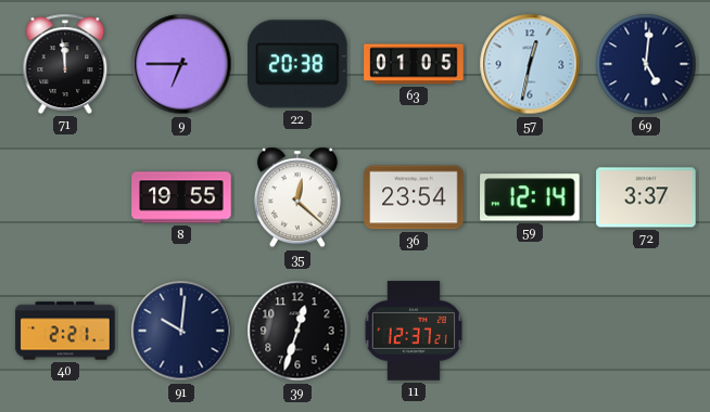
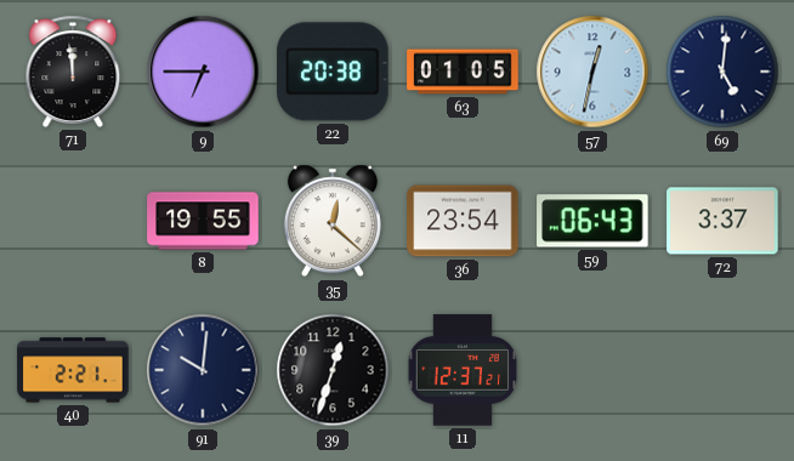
59: 12:14 -> 06:43
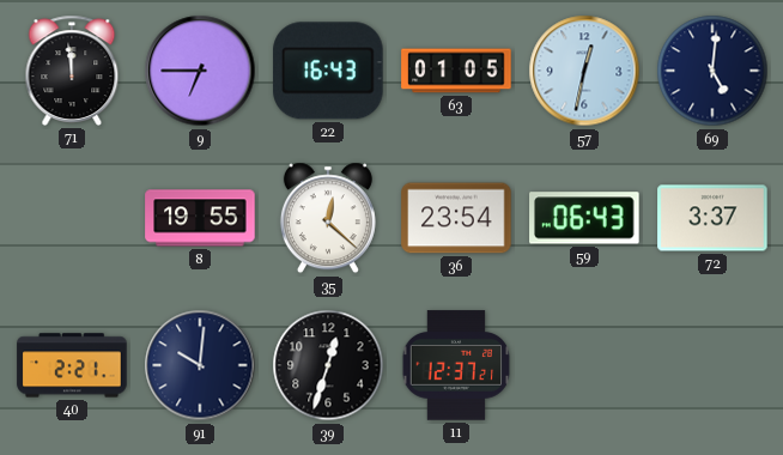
22: 20:38 -> 16:43
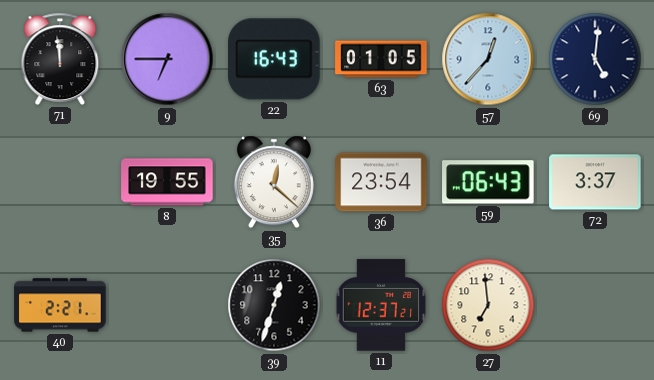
57: 12:32 -> 12:37
91: 10:01 -> none
27: none -> 6:59
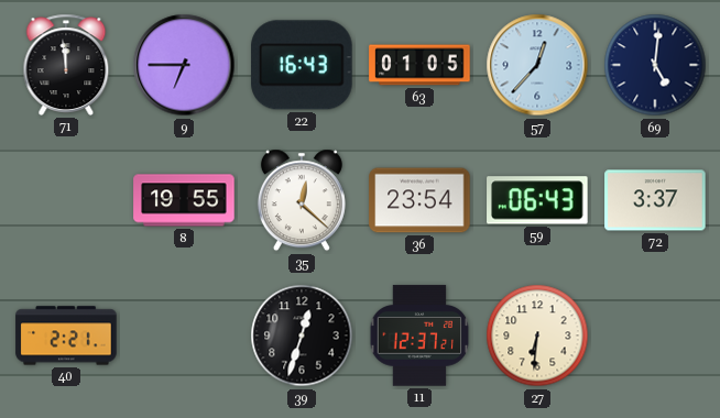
27: 6:59 -> 6:31
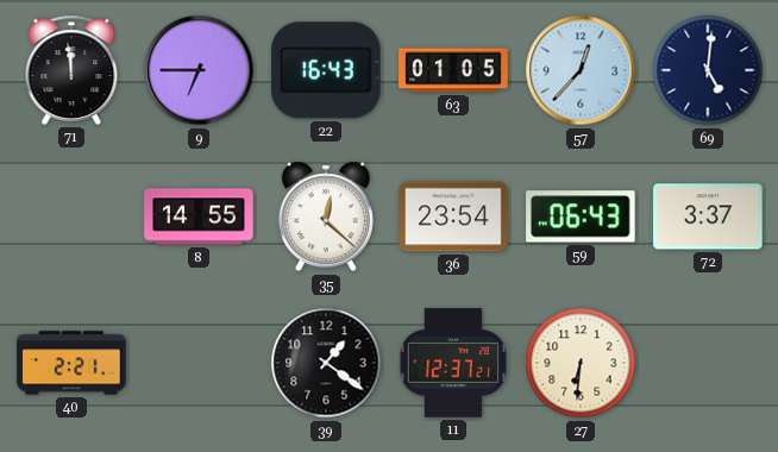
8: 19:55 -> 14:55
39: 12:33 -> 1:21
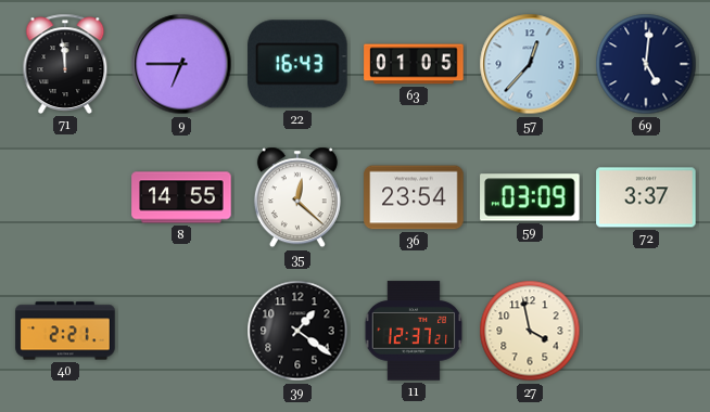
59: 06:43 -> 03:09
27: 6:31 -> 3:58
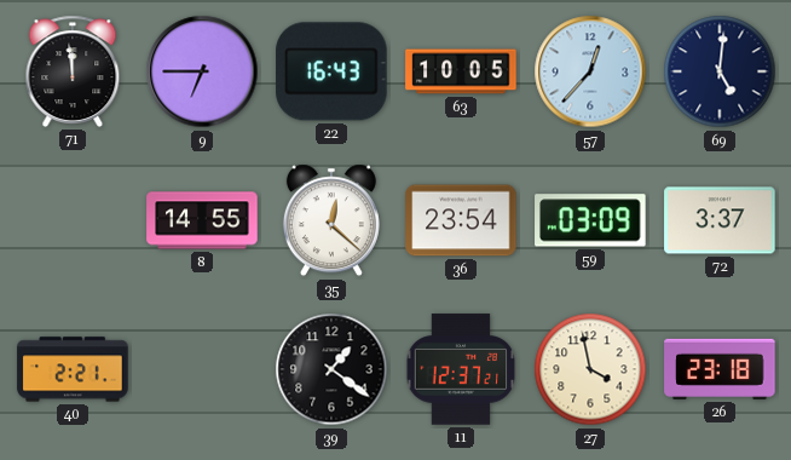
63: 01:05 -> 10:05
26: none -> 23:18
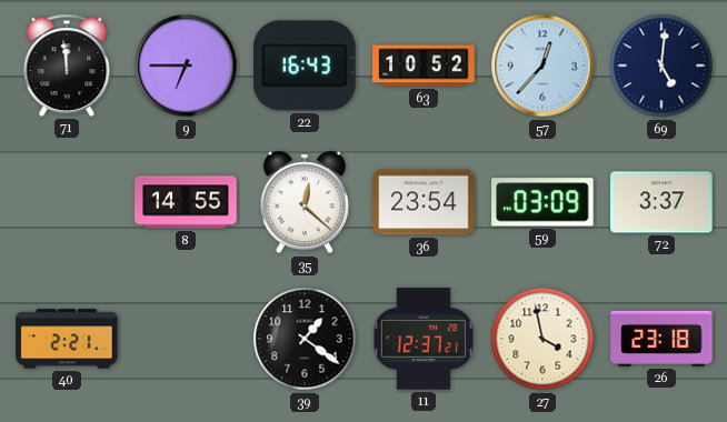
63: 10:05 -> 10:52
